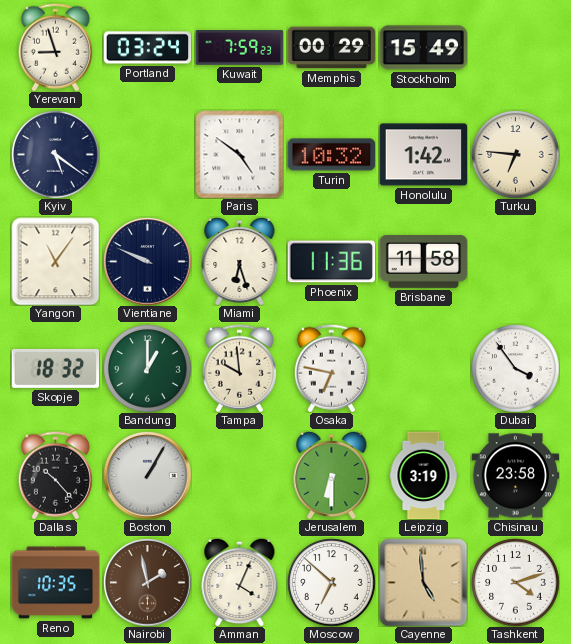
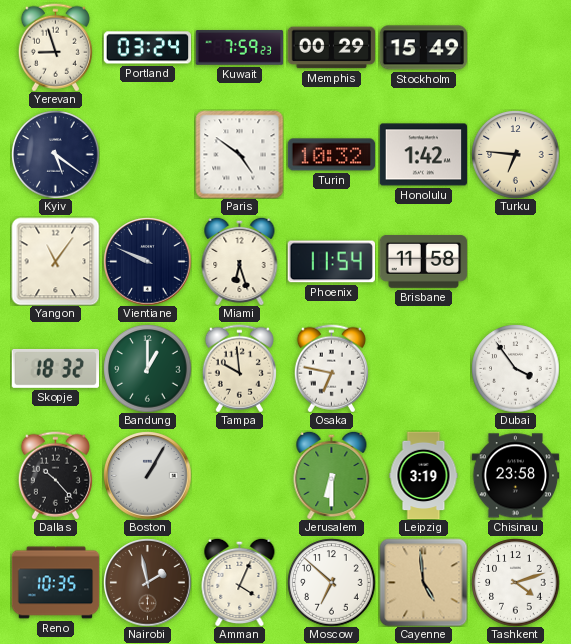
Phoenix: 11:36 -> 11:54
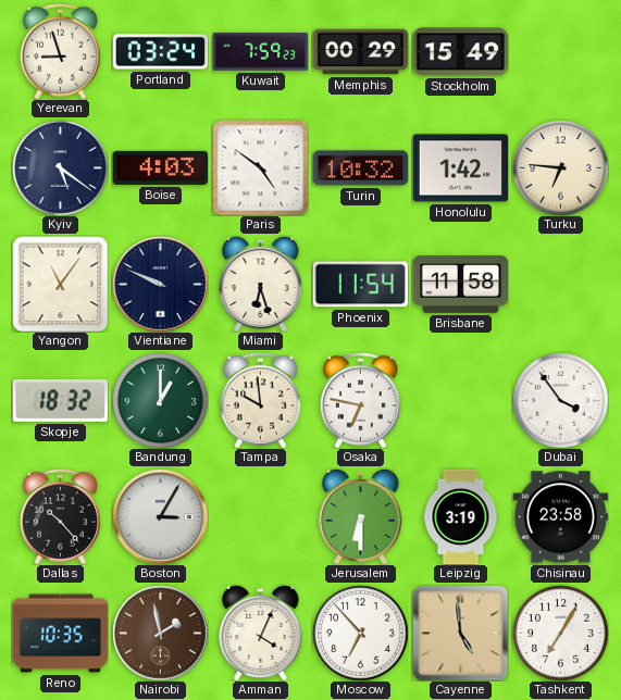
Boise: none -> 4:03
Boston: 1:05 -> 3:05
Moscow: 6:52 -> 6:53
Tashkent: 4:12 -> 7:05
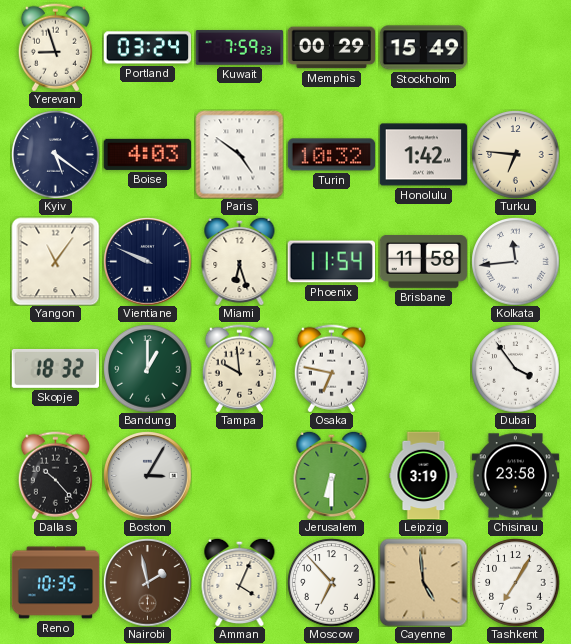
Kolkata: none -> 11:44
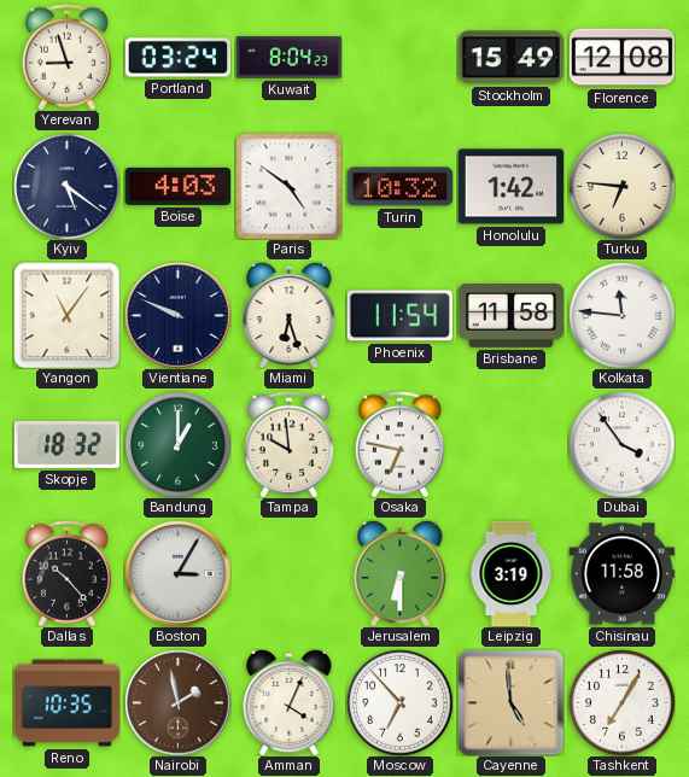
Kuwait: 7:59 -> 8:04
Memphis: 00:29 -> none
Florence: none -> 12:08
Kolkata: 11:44 -> 11:46
Chisinau: 23:58 -> 11:58
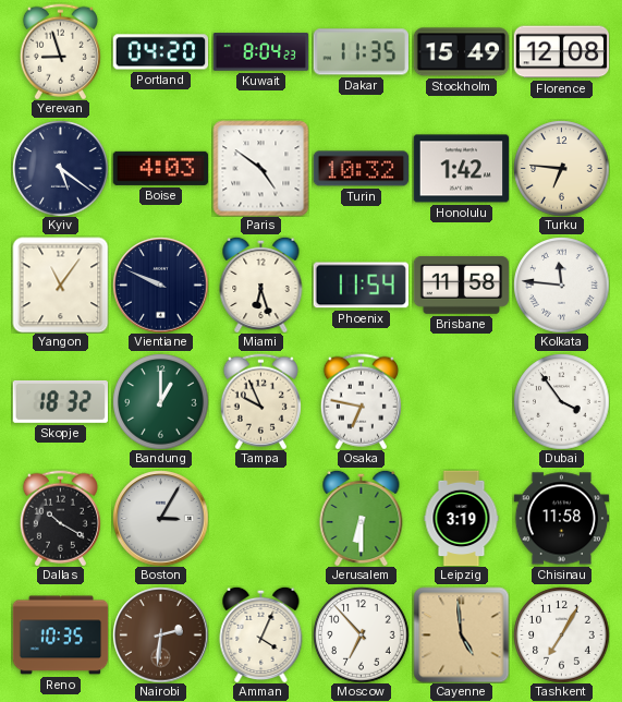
Portland: 03:24 -> 04:20
Dakar: none -> 11:35
Tampa: 9:59 -> 9:56
Dallas: 10:23 -> 10:20
Nairobi: 1:58 -> 2:31
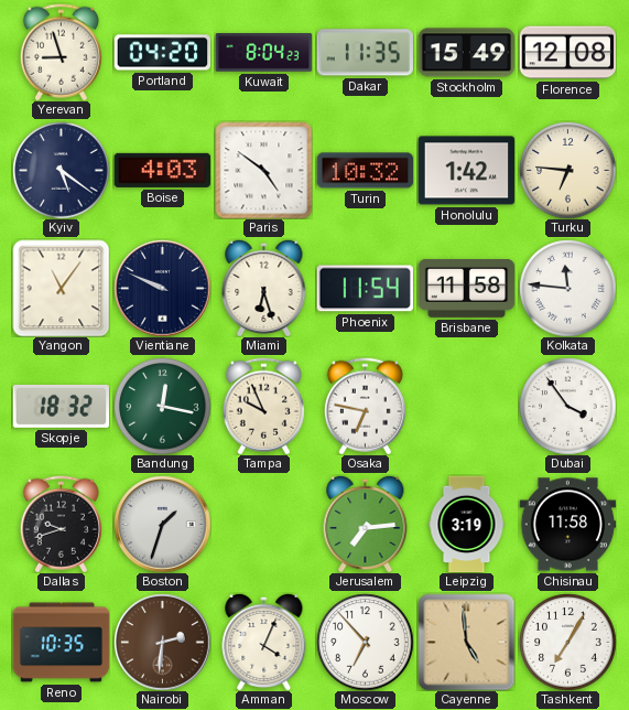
Bandung: 1:00 -> 12:17
Dallas: 10:20 -> 9:42
Boston: 3:05 -> 1:33
Jerusalem: 6:30 -> 7:14
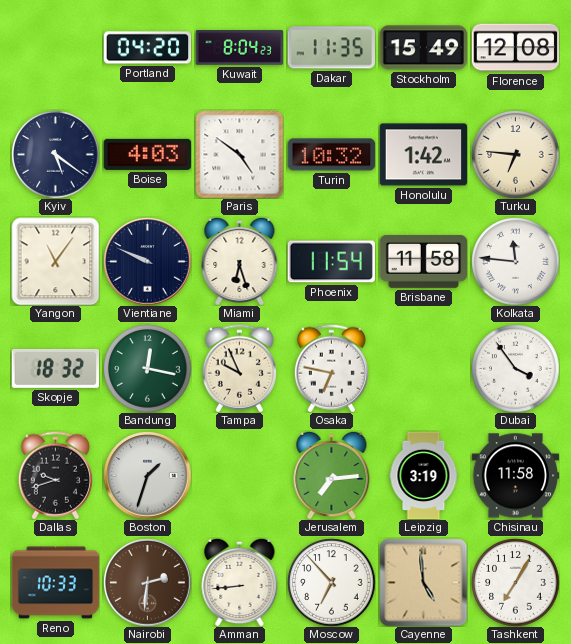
Yerevan: 8:57 -> none
Reno: 10:35 -> 10:33
Amman: 4:04 -> 8:44
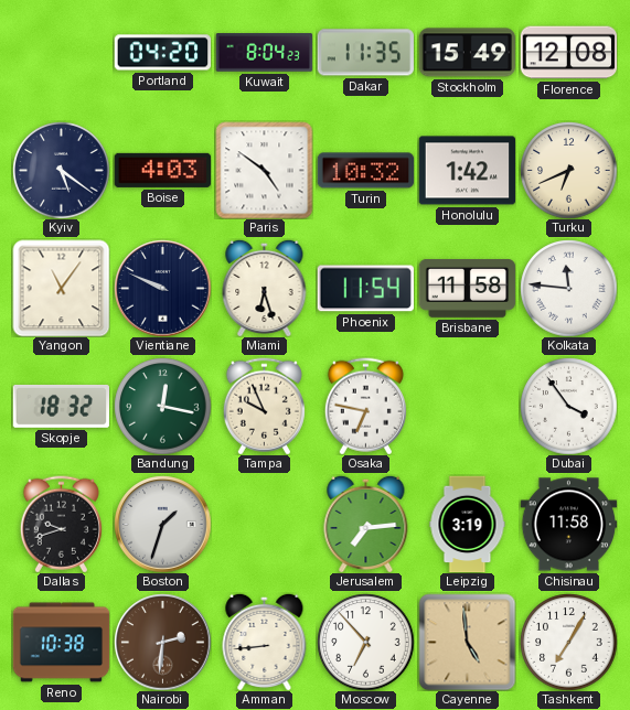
Turku: 6:46 -> 6:41
Reno: 10:33 -> 10:38
